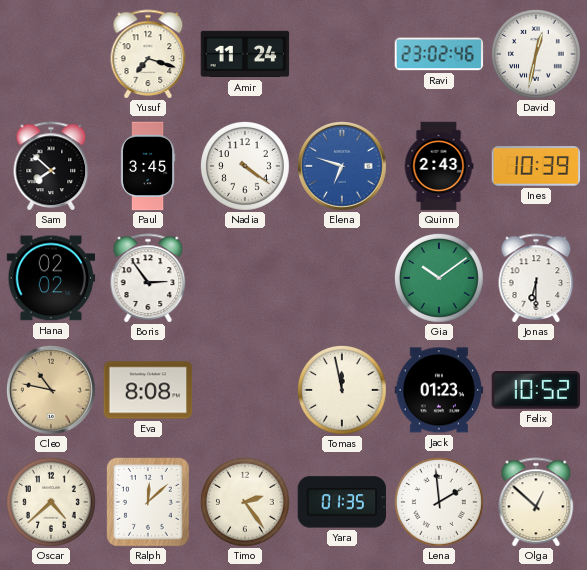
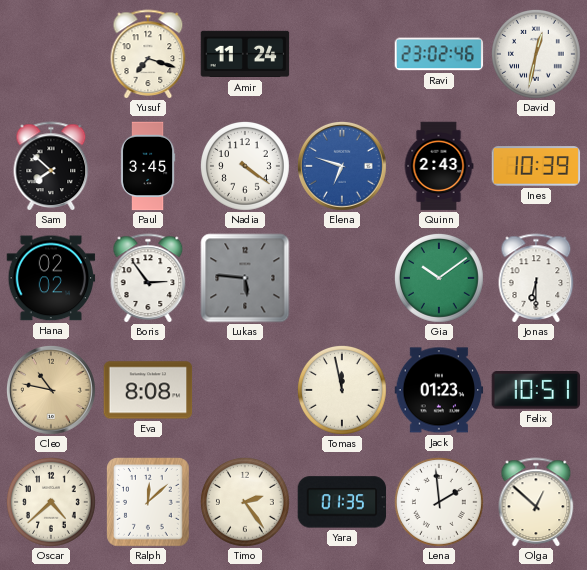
Lukas: none -> 5:46
Felix: 10:52 -> 10:51
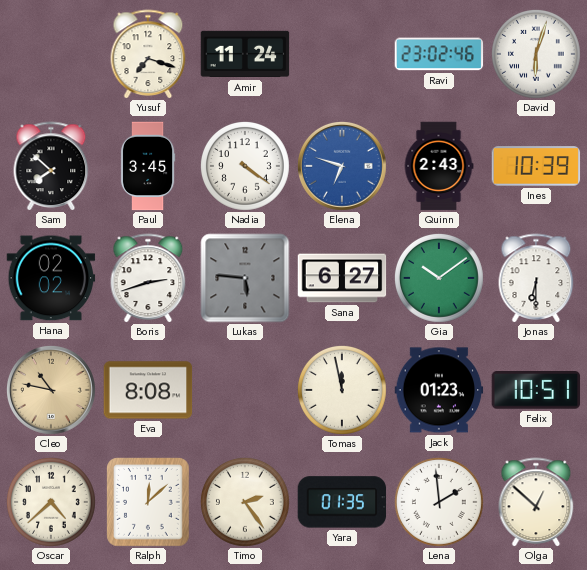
David: 12:32 -> 6:03
Boris: 2:54 -> 2:42
Sana: none -> 6:27
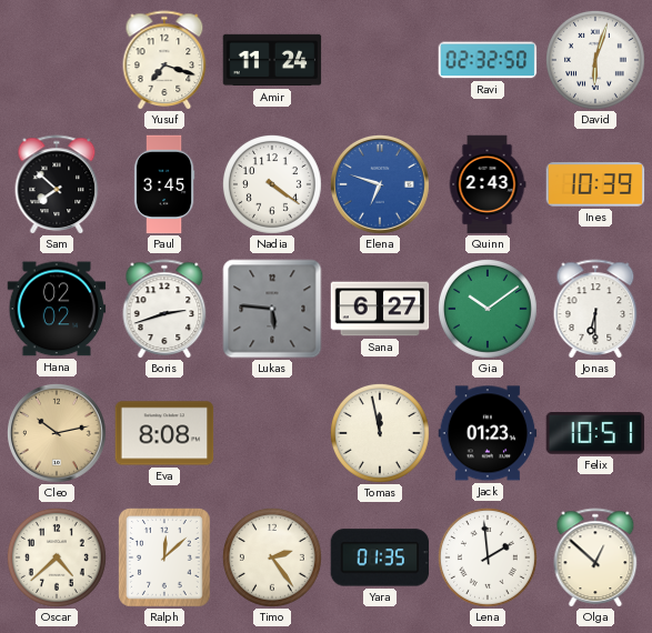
Ravi: 23:02 -> 02:32
Cleo: 10:47 -> 10:13
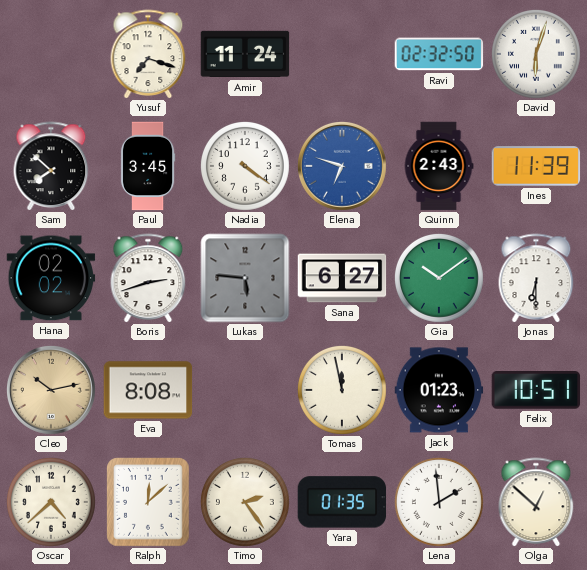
Ines: 10:39 -> 11:39
